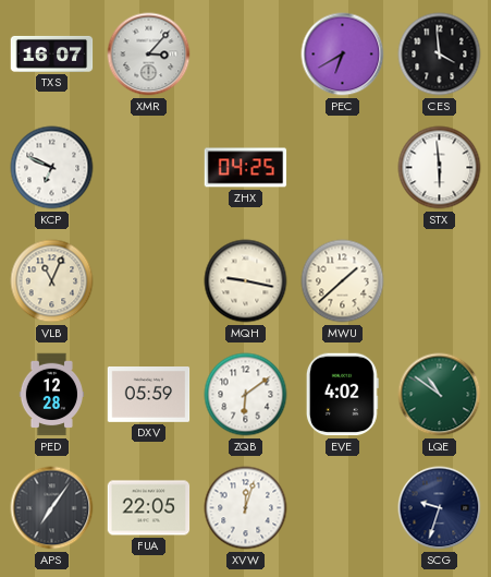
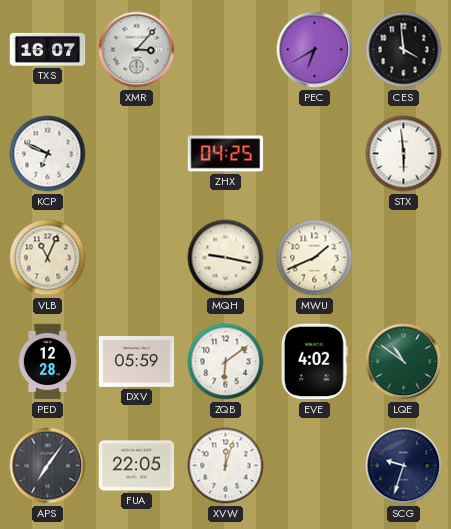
MWU: 1:38 -> 1:41
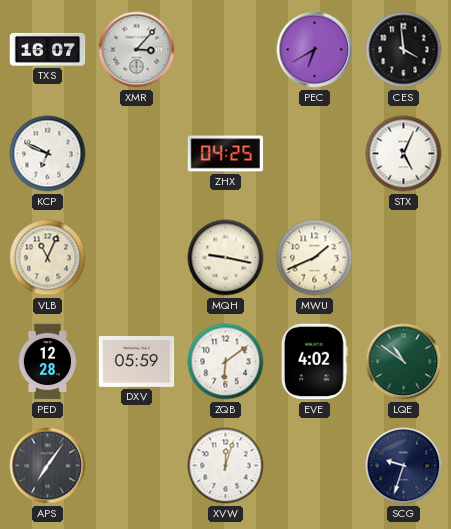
STX: 5:59 -> 5:04
FUA: 22:05 -> none
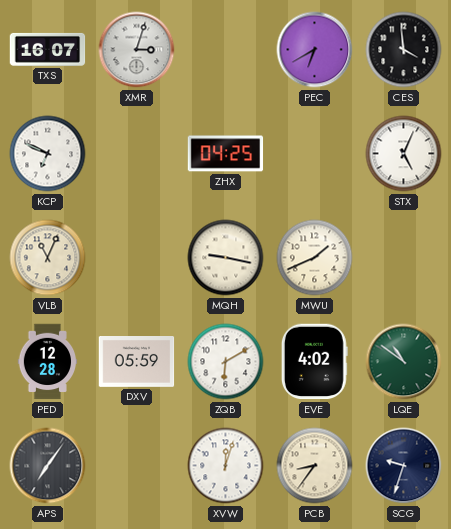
XMR: 3:07 -> 3:03
ZQB: 6:09 -> 6:10
PCB: none -> 8:36
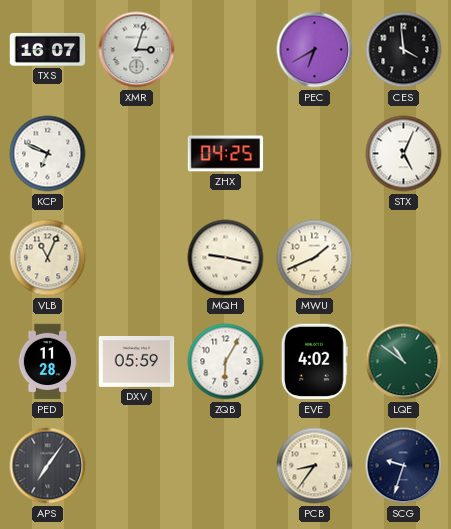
PED: 12:28 -> 11:28
ZQB: 6:10 -> 6:05
XVW: 12:03 -> none
